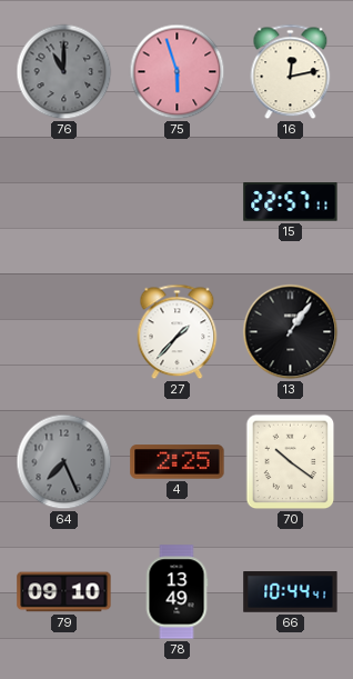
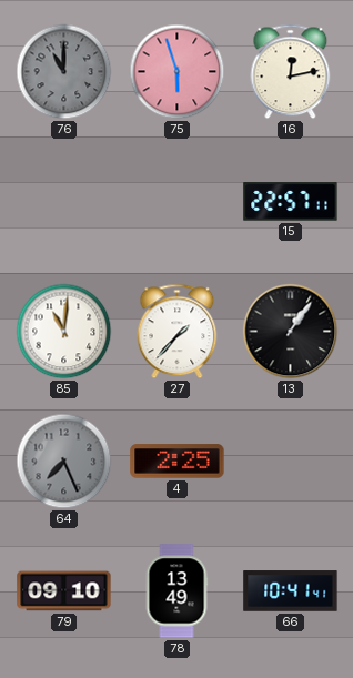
85: none -> 11:01
70: 10:21 -> none
66: 10:44 -> 10:41
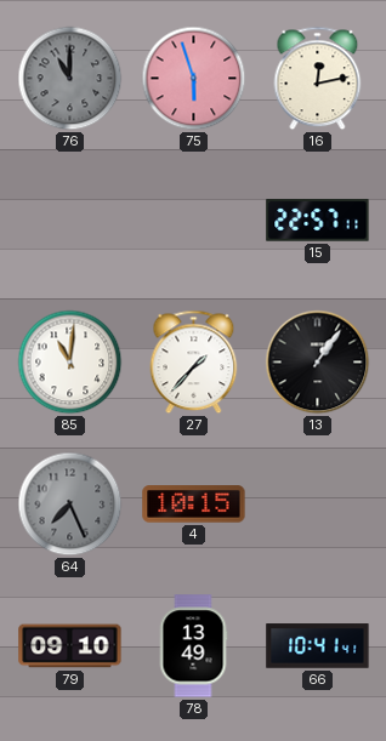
4: 2:25 -> 10:15
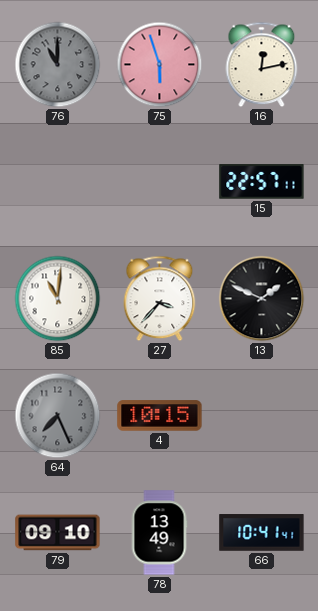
27: 1:37 -> 3:37
13: 1:06 -> 1:49
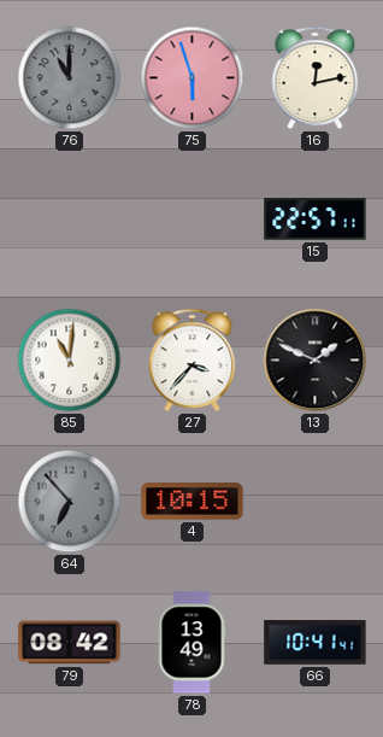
64: 7:26 -> 6:53
79: 09:10 -> 08:42
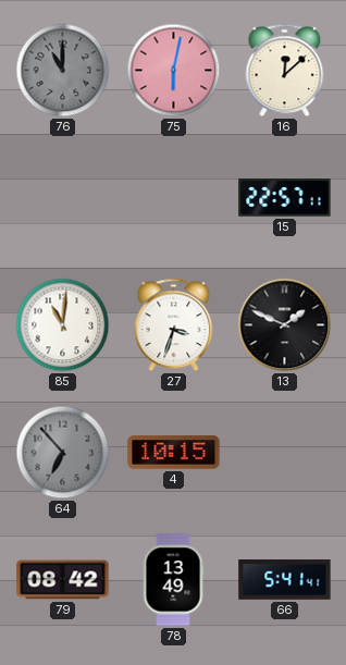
75: 5:57 -> 6:02
16: 12:13 -> 12:08
27: 3:37 -> 3:33
66: 10:41 -> 5:41
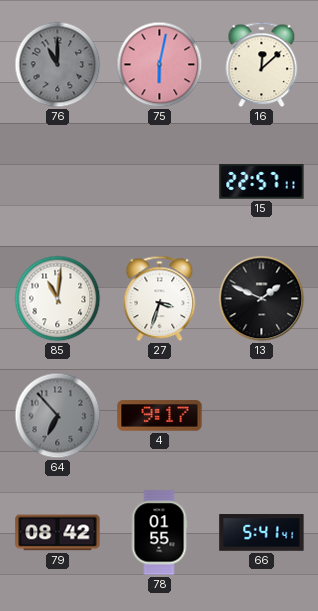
4: 10:15 -> 9:17
78: 13:49 -> 01:55
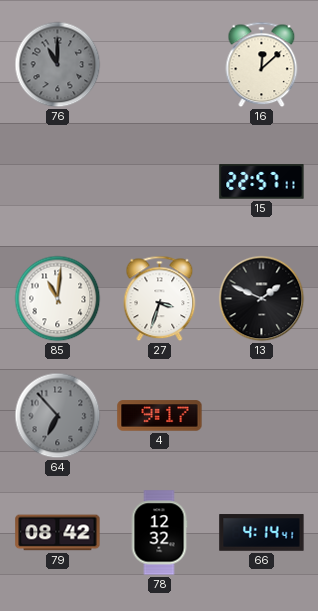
75: 6:02 -> none
78: 01:55 -> 12:32
66: 5:41 -> 4:14
